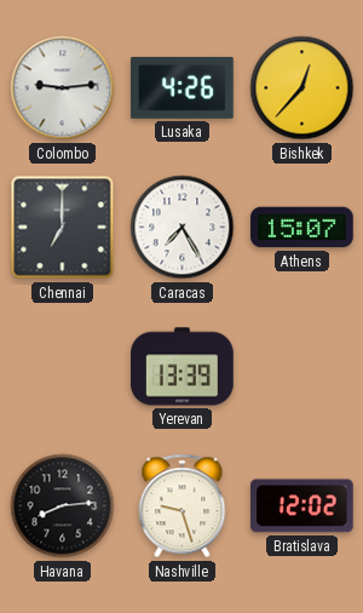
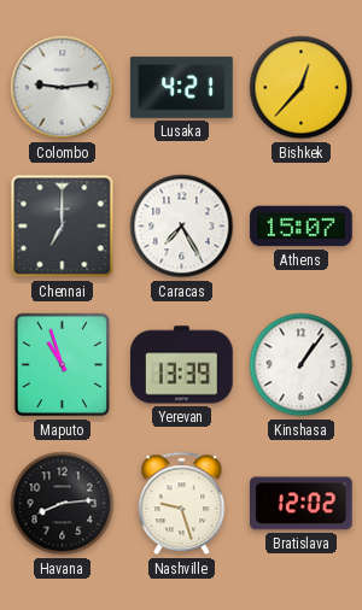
Lusaka: 4:26 -> 4:21
Maputo: none -> 10:57
Kinshasa: none -> 1:06
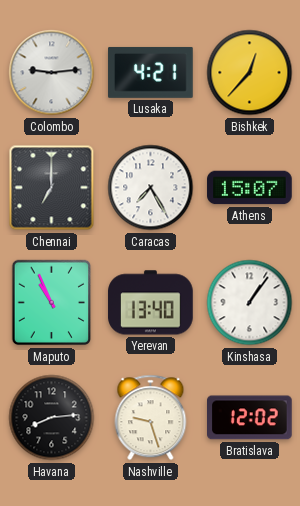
Maputo: 10:57 -> 10:56
Yerevan: 13:39 -> 13:40
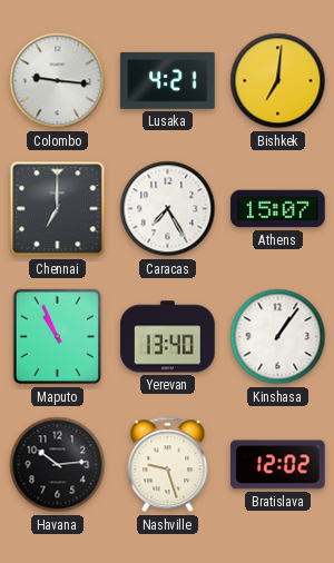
Colombo: 9:14 -> 9:16
Bishkek: 12:37 -> 7:01
Havana: 8:14 -> 10:14
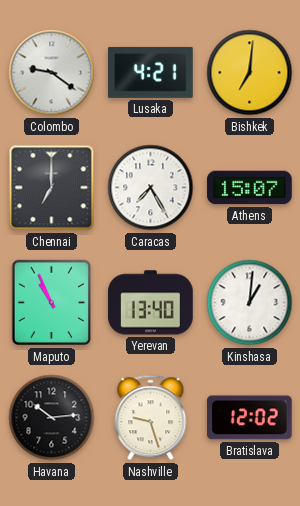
Colombo: 9:16 -> 9:21
Kinshasa: 1:06 -> 1:01
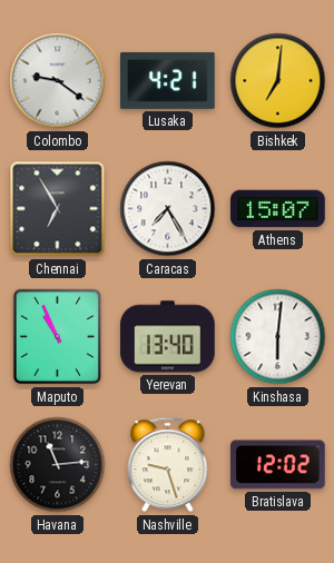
Chennai: 7:00 -> 6:55
Kinshasa: 1:01 -> 6:01
Havana: 10:14 -> 11:14
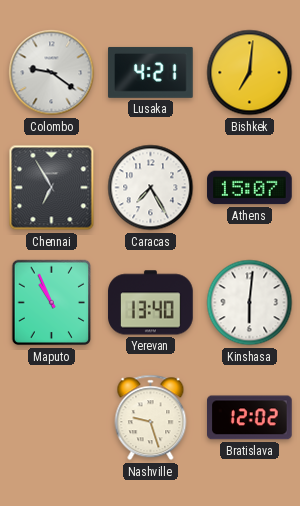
Havana: 11:14 -> none
